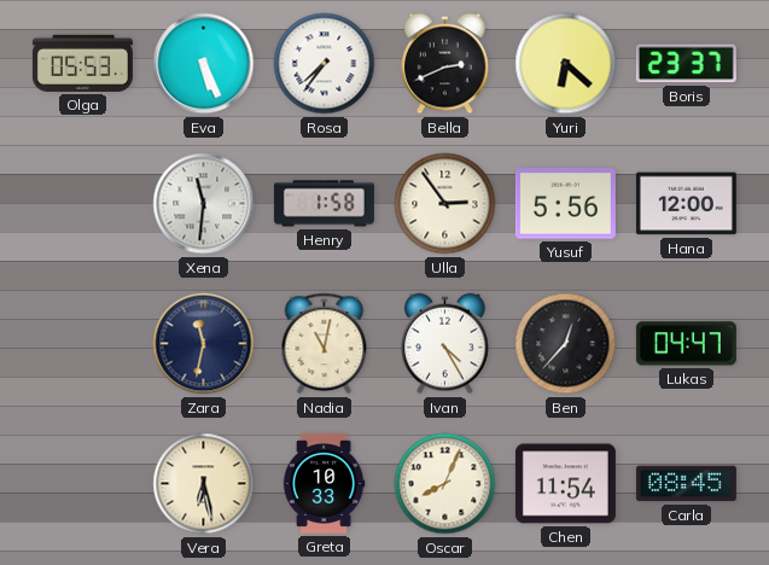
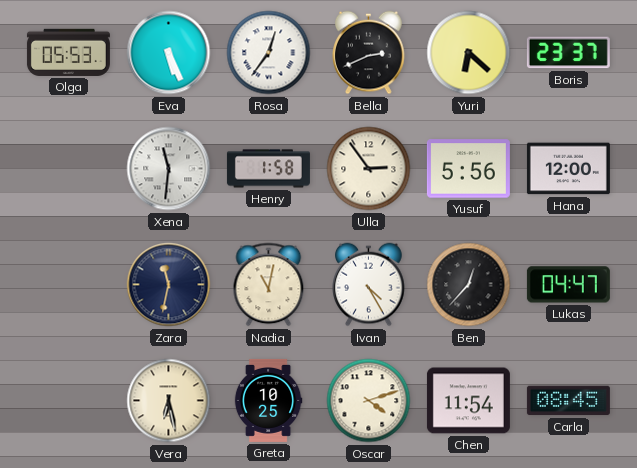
Rosa: 7:36 -> 12:36
Greta: 10:33 -> 10:25
Oscar: 8:04 -> 4:12
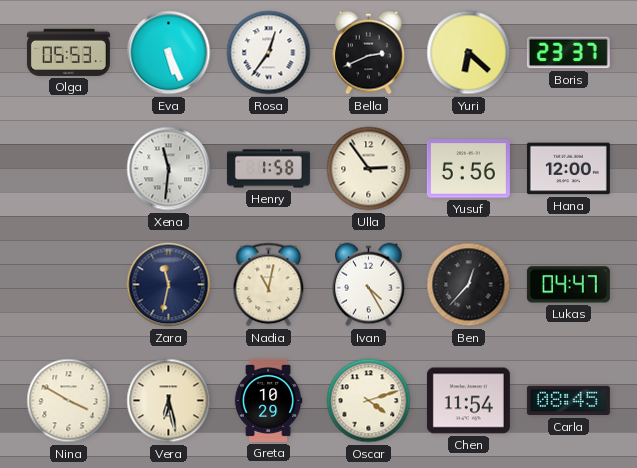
Nina: none -> 3:50
Greta: 10:25 -> 10:29
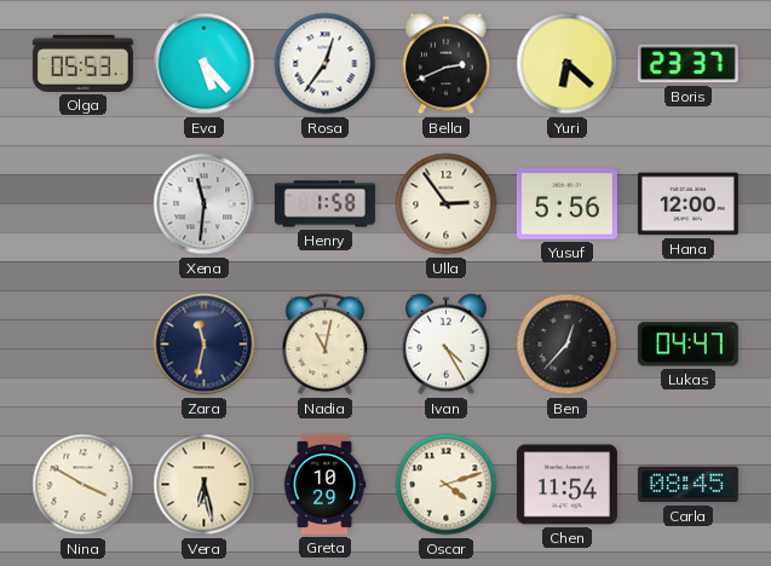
Eva: 5:26 -> 5:23
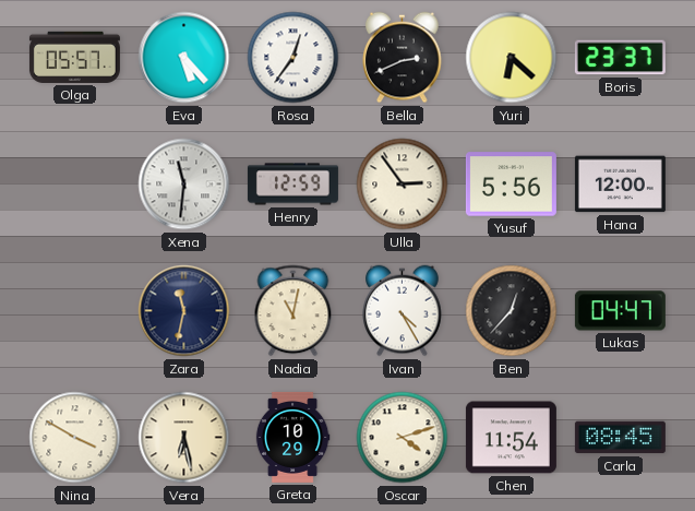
Olga: 05:53 -> 05:57
Henry: 1:58 -> 12:59
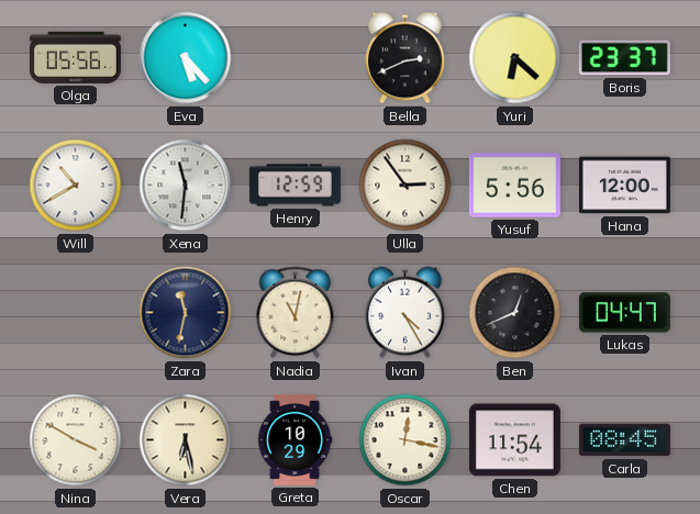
Olga: 05:57 -> 05:56
Rosa: 12:36 -> none
Will: none -> 10:40
Ben: 12:37 -> 12:41
Oscar: 4:12 -> 12:17
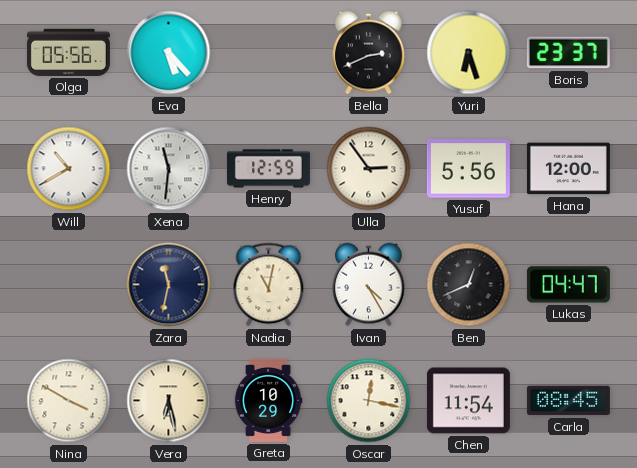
Yuri: 6:22 -> 6:27
